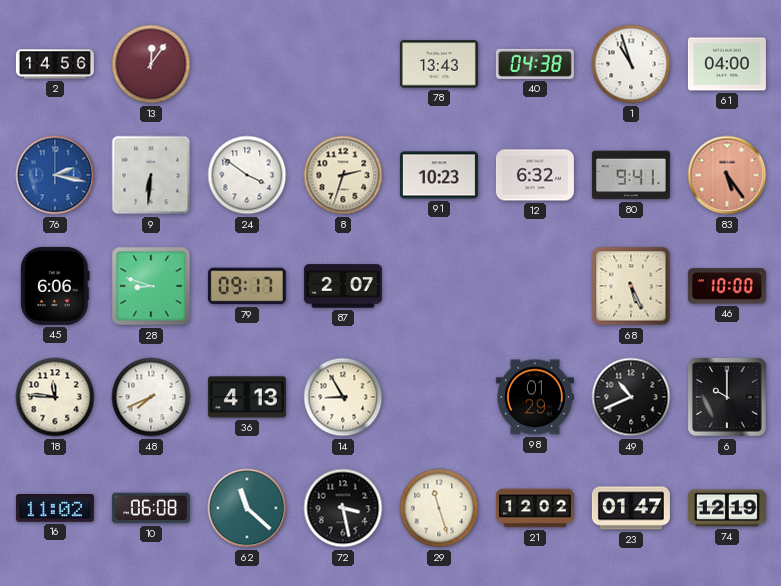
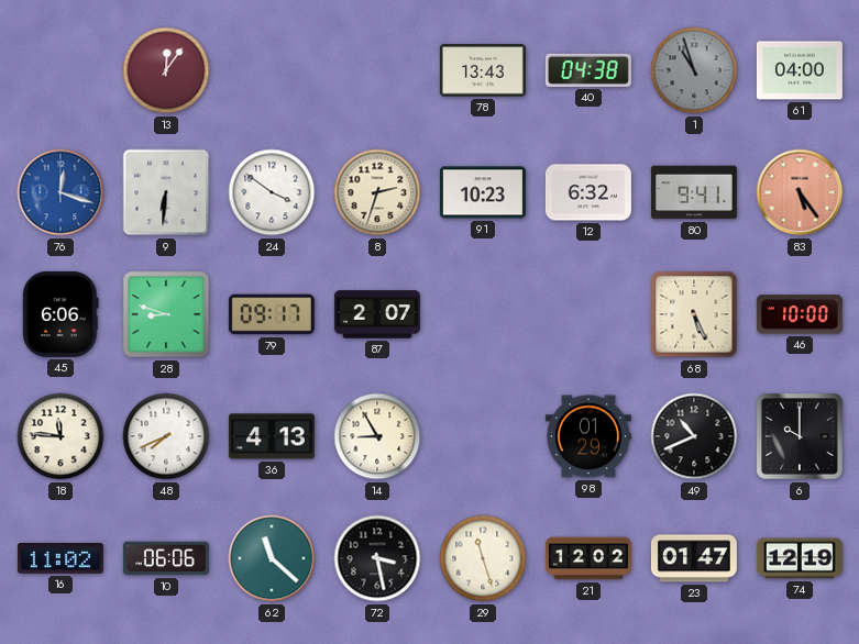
2: 14:56 -> none
1 dial: white -> grey
76: 2:17 -> 12:18
10: 06:08 -> 06:06
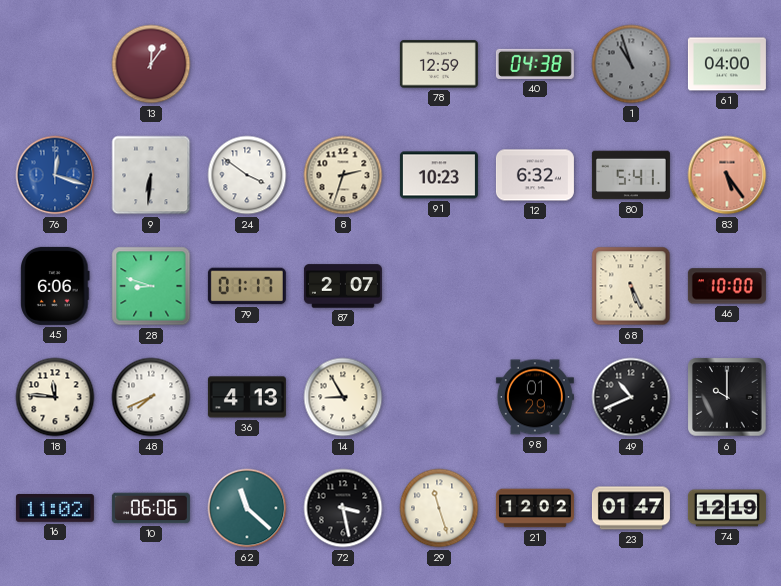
78: 13:43 -> 12:59
80: 9:41 -> 5:41
79: 09:17 -> 01:17
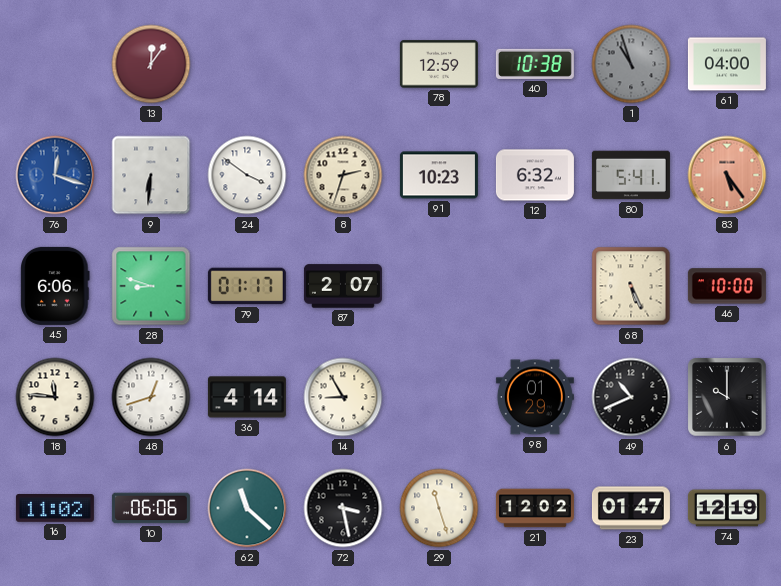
40: 04:38 -> 10:38
48: 7:41 -> 12:42
36: 4:13 -> 4:14
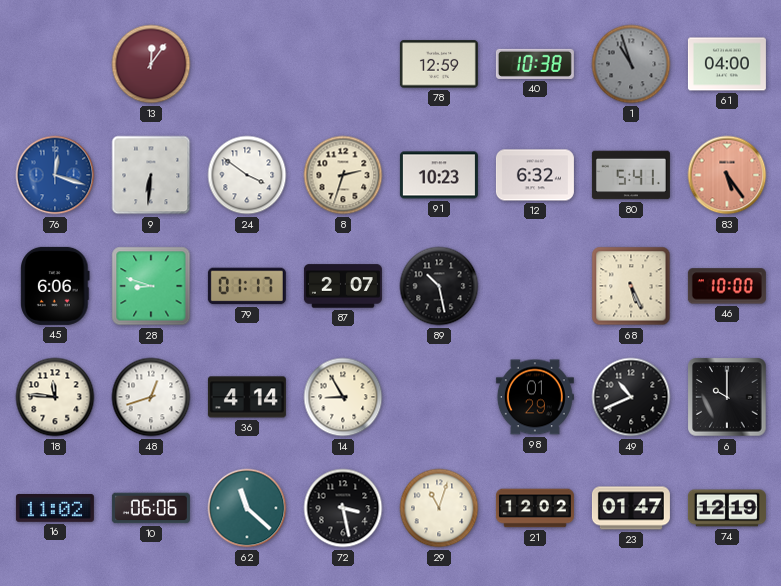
89: none -> 10:28
29: 11:27 -> 11:03
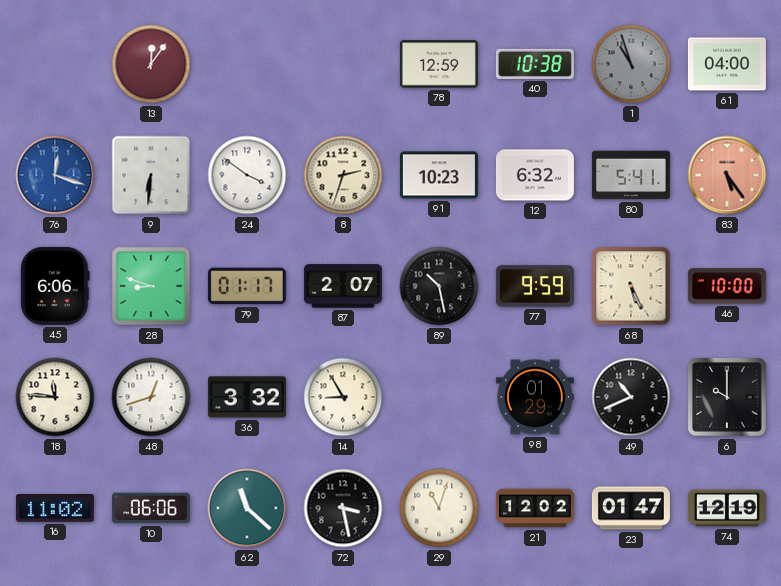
77: none -> 9:59
36: 4:14 -> 3:32
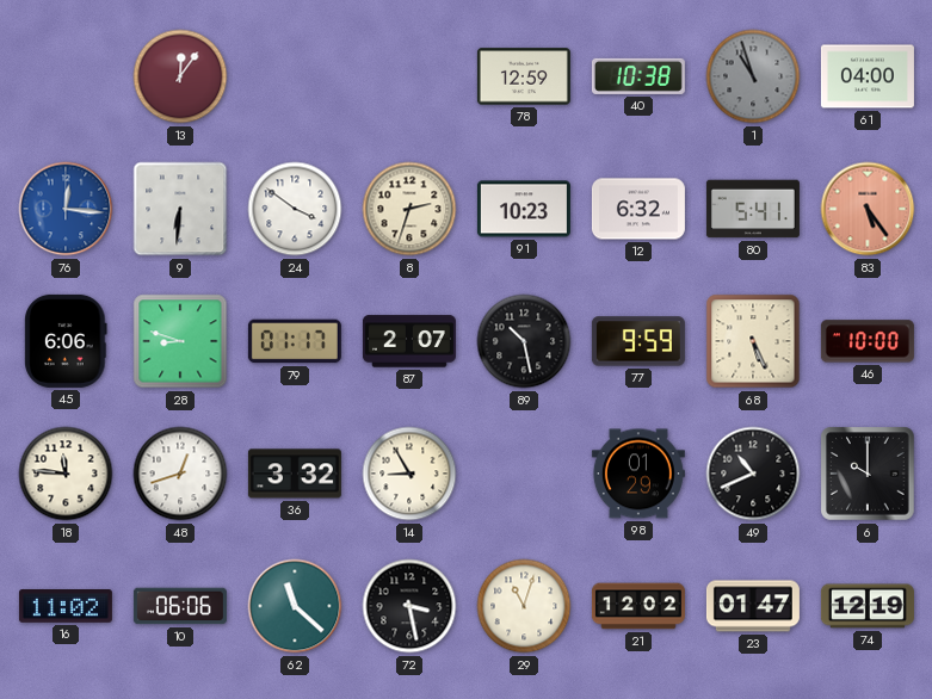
76: 12:18 -> 12:16
